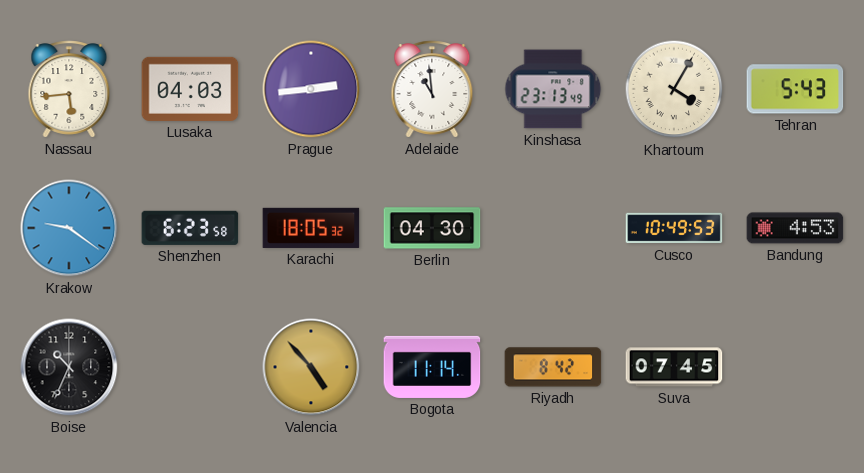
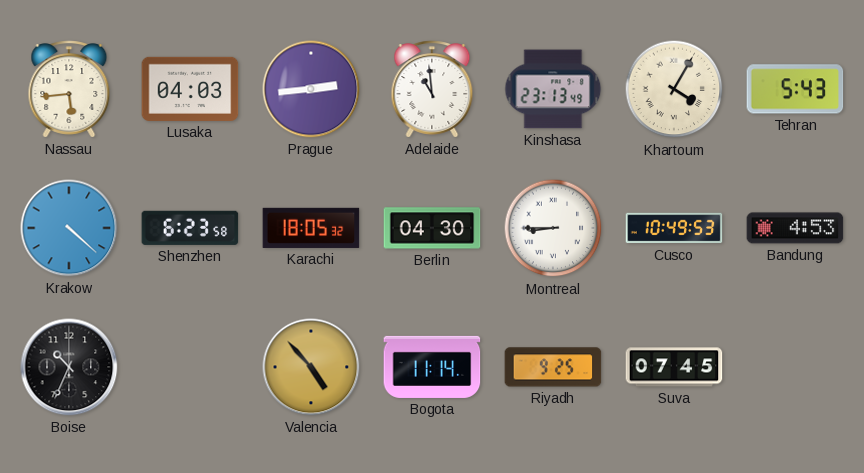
Krakow: 9:21 -> 4:22
Montreal: none -> 8:45
Riyadh: 8:42 -> 9:25
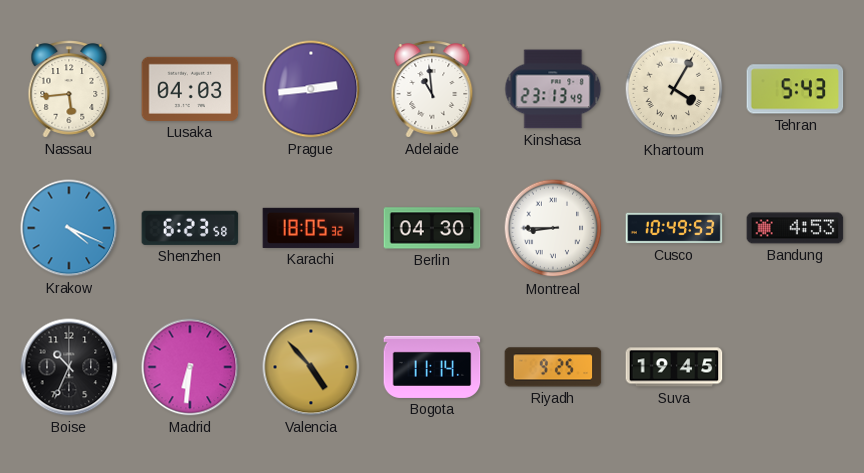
Krakow: 4:22 -> 4:19
Madrid: none -> 6:31
Suva: 07:45 -> 19:45
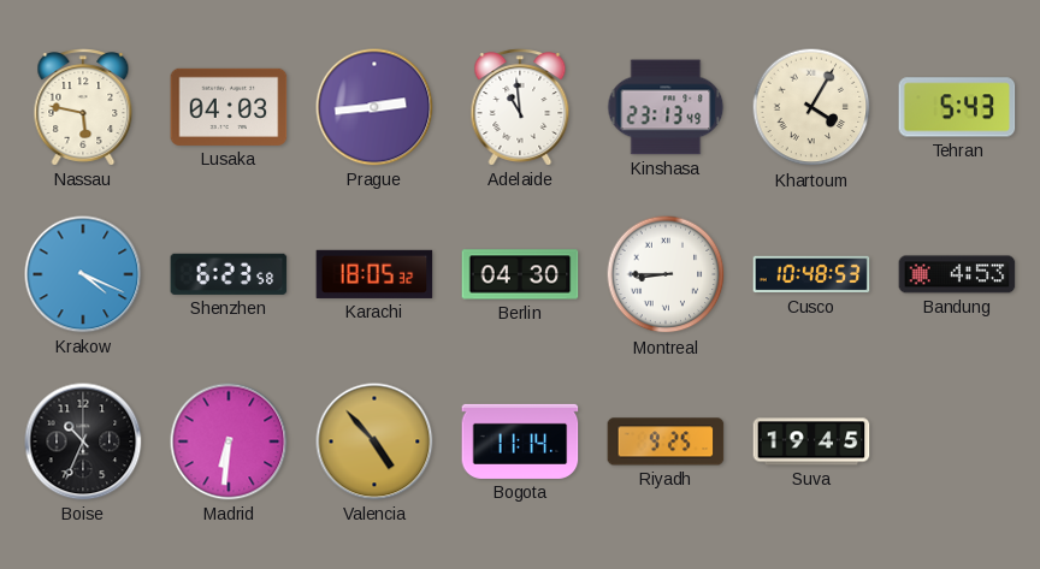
Nassau: 5:44 -> 5:47
Cusco: 10:49 -> 10:48
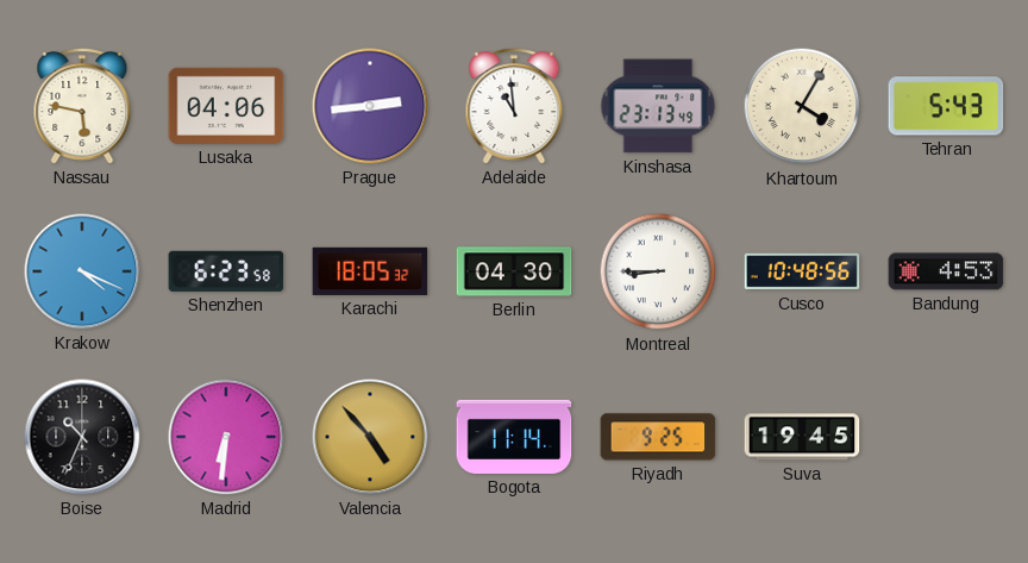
Lusaka: 04:03 -> 04:06
Cusco: 10:48:53 -> 10:48:56
